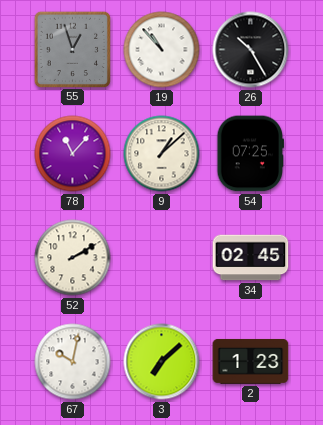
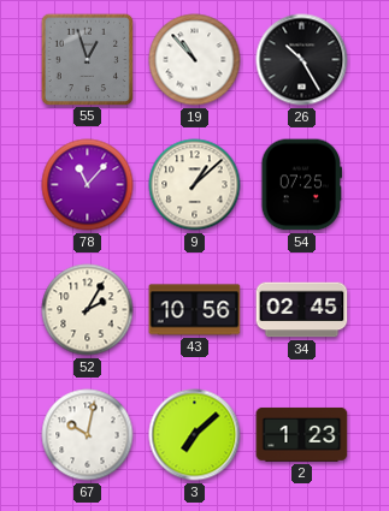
52: 2:10 -> 2:05
43: none -> 10:56
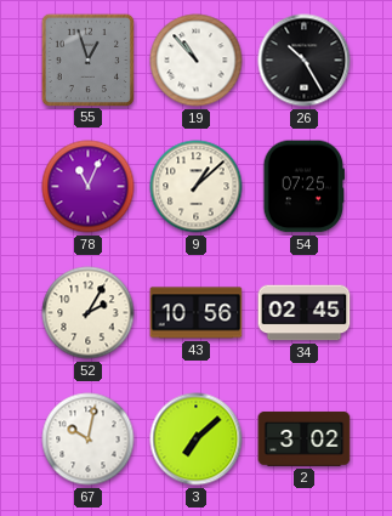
78: 11:07 -> 11:04
2: 1:23 -> 3:02
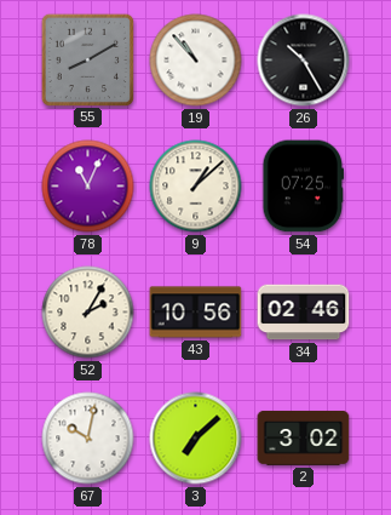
55: 12:57 -> 8:10
34: 02:45 -> 02:46
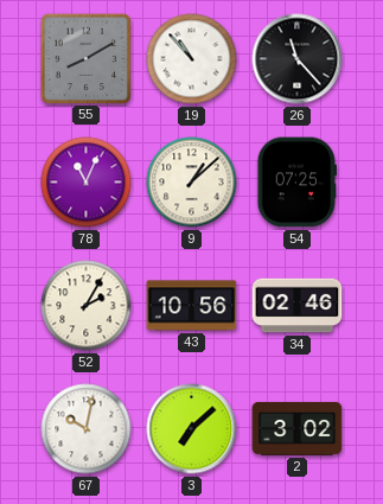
26: 10:25 -> 11:23
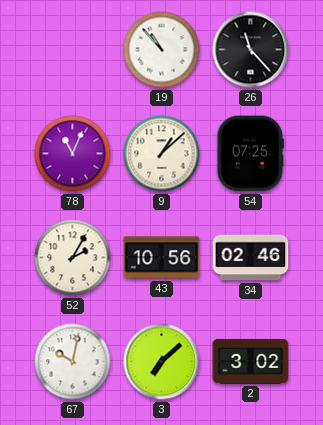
55: 8:10 -> none
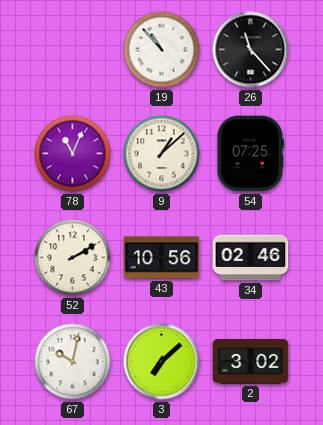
52: 2:05 -> 2:10
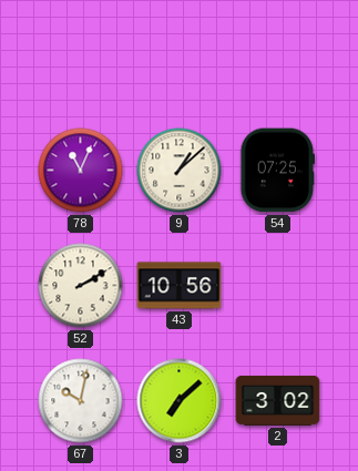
19: 10:53 -> none
26: 11:23 -> none
34: 02:46 -> none
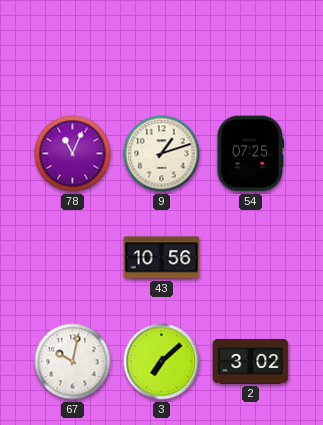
9: 1:08 -> 1:12
52: 2:10 -> none
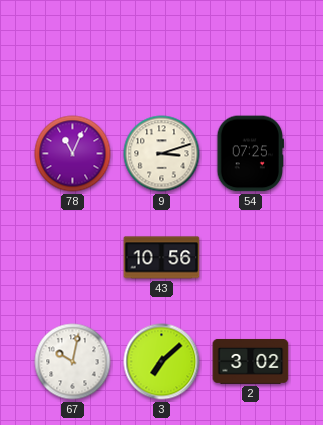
9: 1:12 -> 3:12
